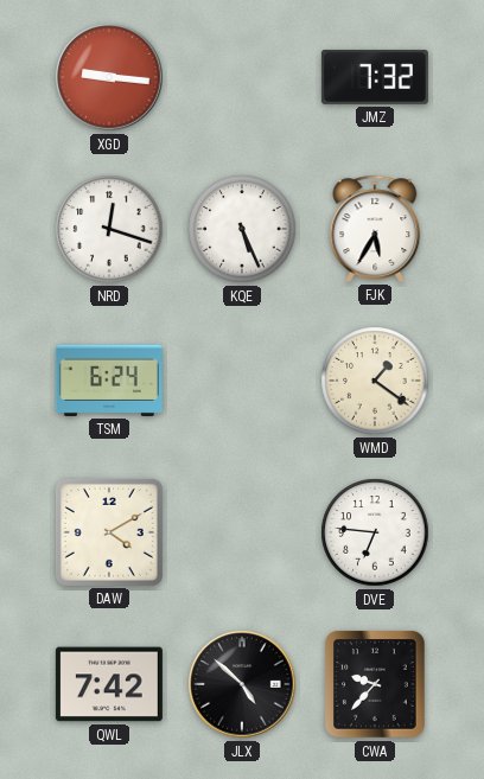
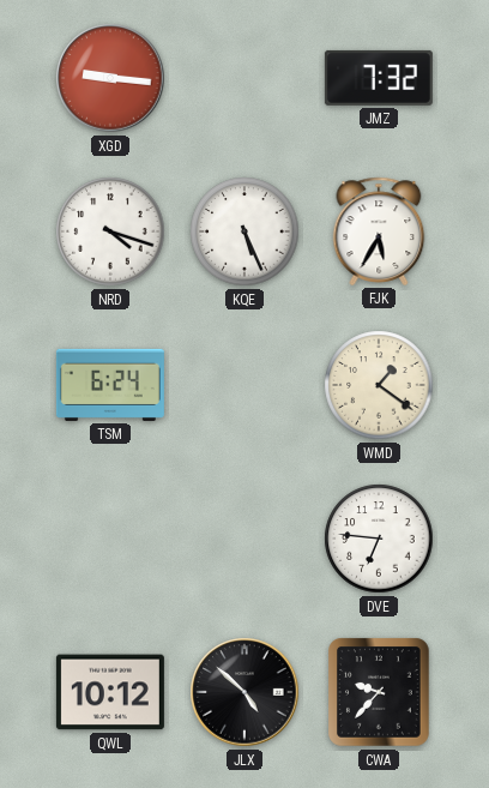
NRD: 12:18 -> 4:18
DAW: 4:10 -> none
QWL: 7:42 -> 10:12
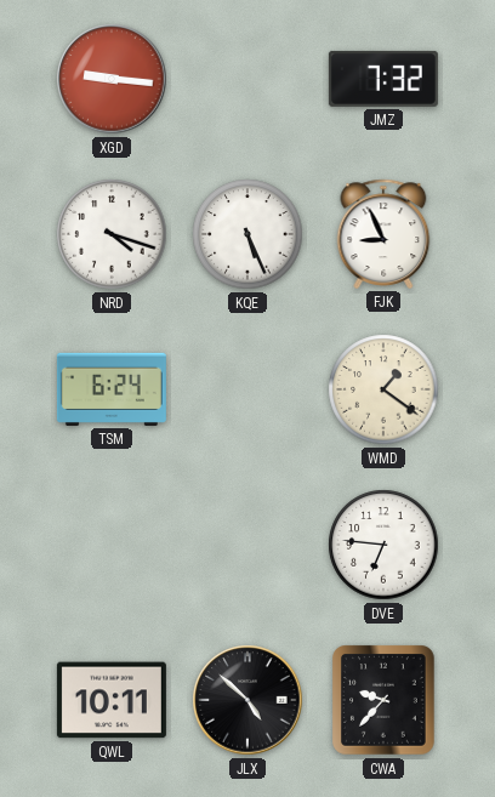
FJK: 5:35 -> 8:56
QWL: 10:12 -> 10:11
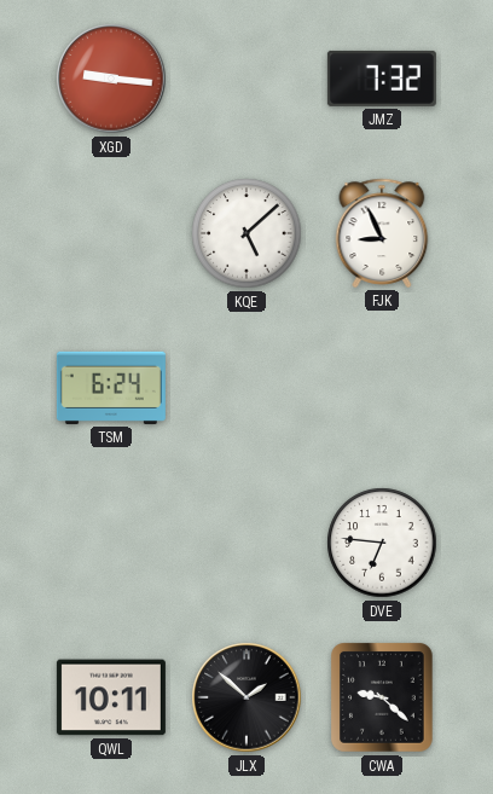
NRD: 4:18 -> none
KQE: 5:26 -> 5:08
WMD: 1:21 -> none
JLX: 4:52 -> 1:52
CWA: 9:37 -> 9:22
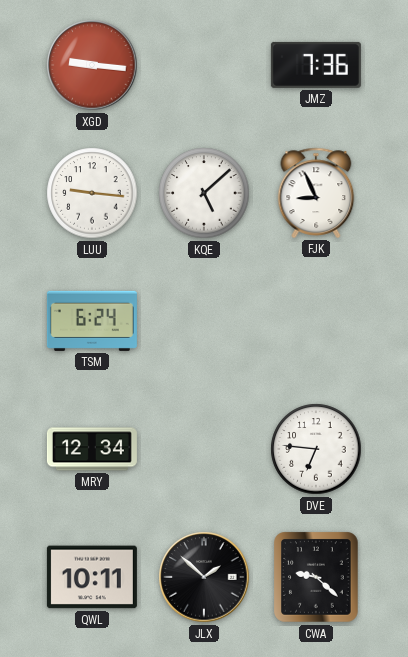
JMZ: 7:32 -> 7:36
LUU: none -> 9:16
MRY: none -> 12:34
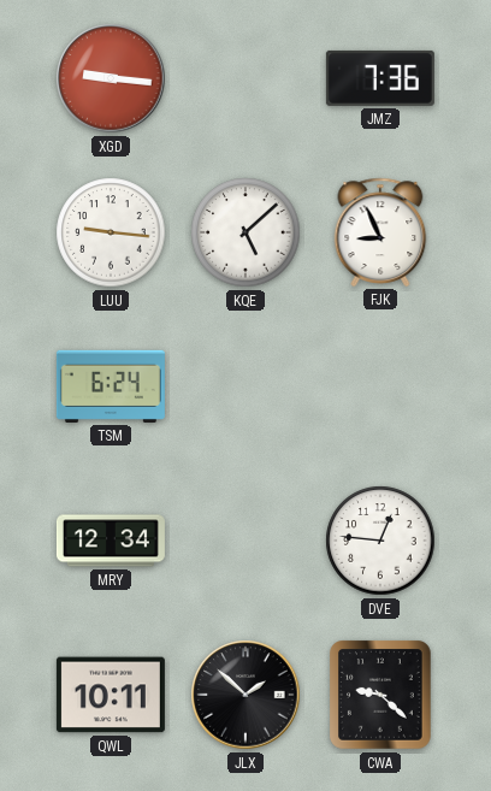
DVE: 6:46 -> 12:46
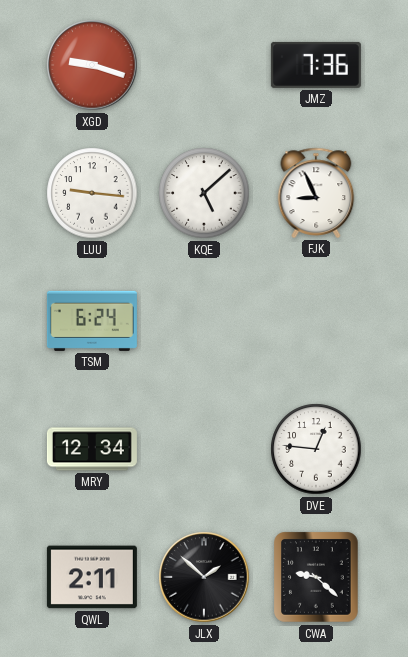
XGD: 9:16 -> 9:18
QWL: 10:11 -> 2:11
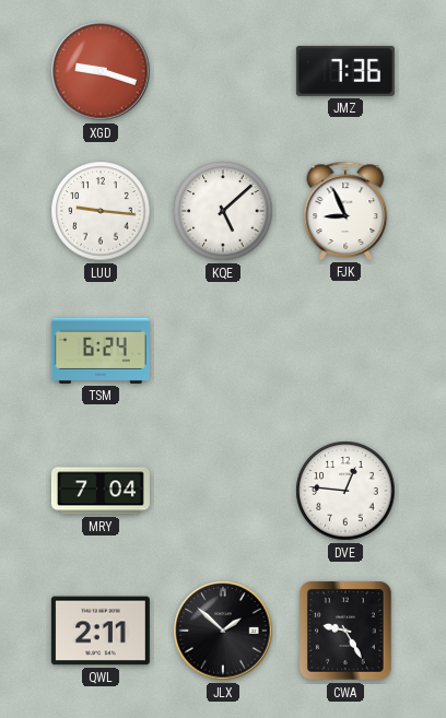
MRY: 12:34 -> 7:04
CWA: 9:22 -> 9:25
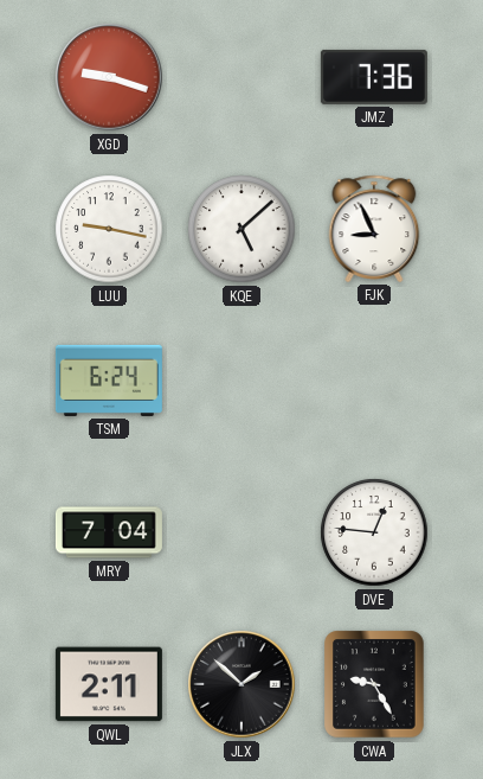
LUU: 9:16 -> 9:17
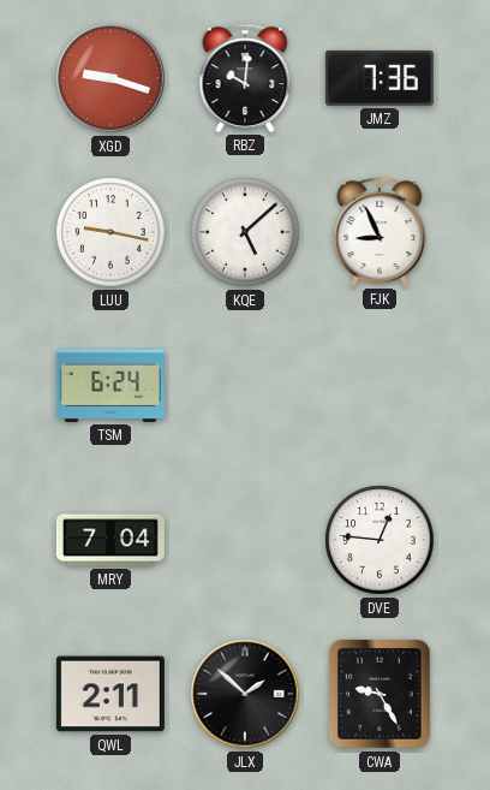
RBZ: none -> 10:01
